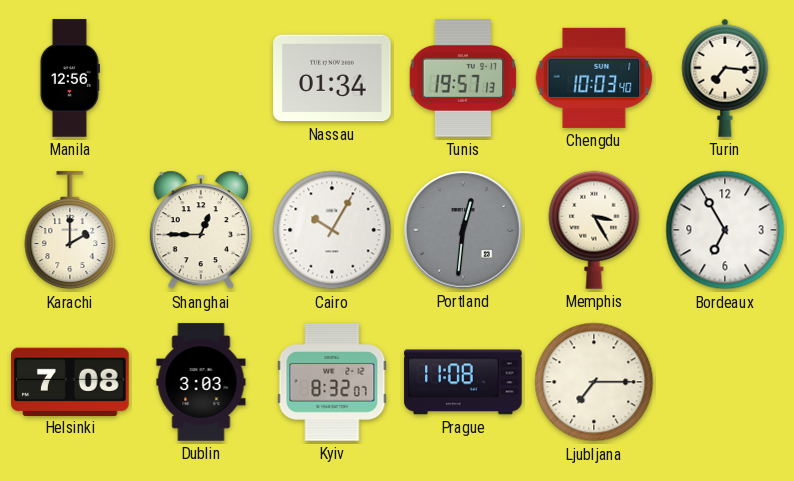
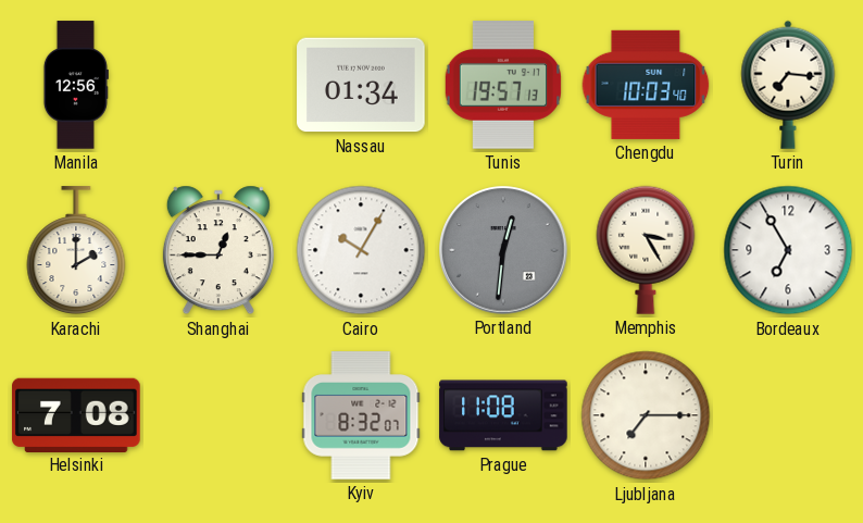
Dublin: 3:03 -> none
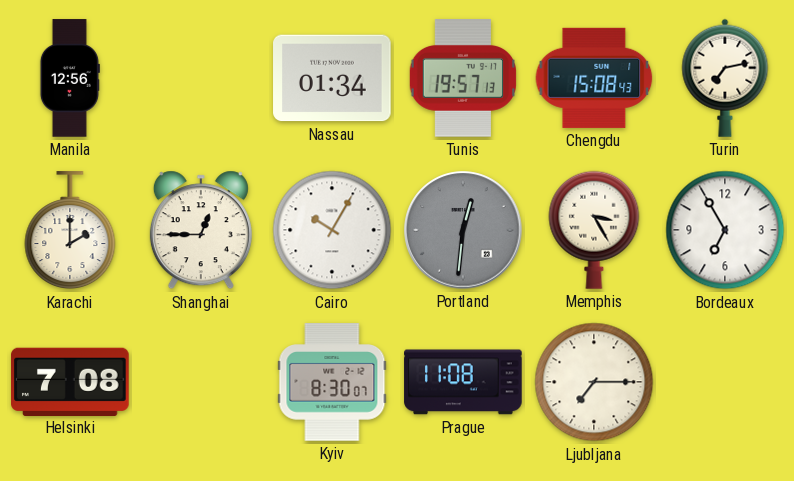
Chengdu: 10:03 -> 15:08
Turin: 7:16 -> 7:13
Kyiv: 8:32 -> 8:30
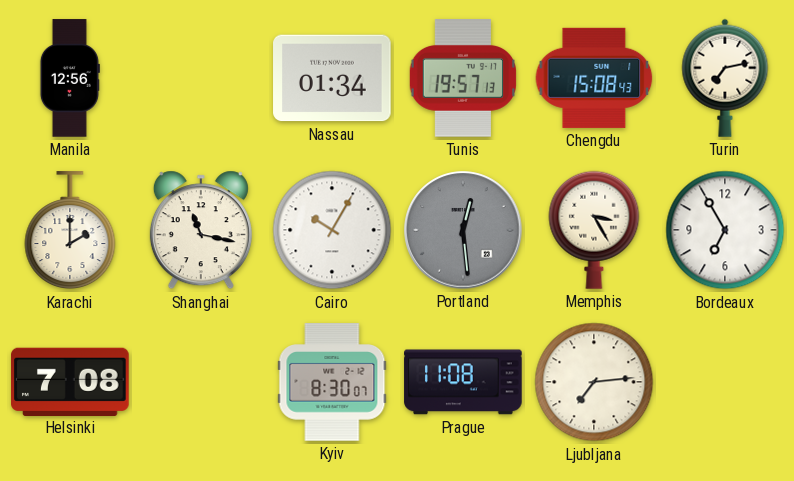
Shanghai: 12:45 -> 11:17
Portland: 12:31 -> 12:29
Ljubljana: 7:15 -> 7:14
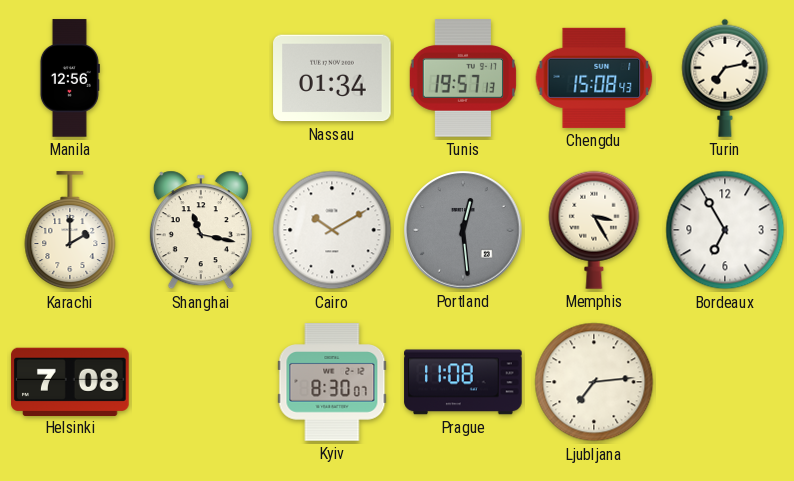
Cairo: 10:05 -> 10:10
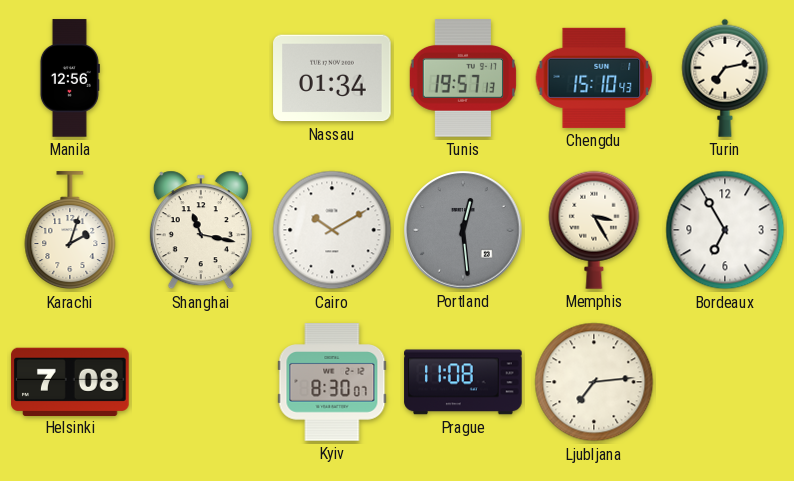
Chengdu: 15:08 -> 15:10
Karachi: 2:00 -> 2:03
